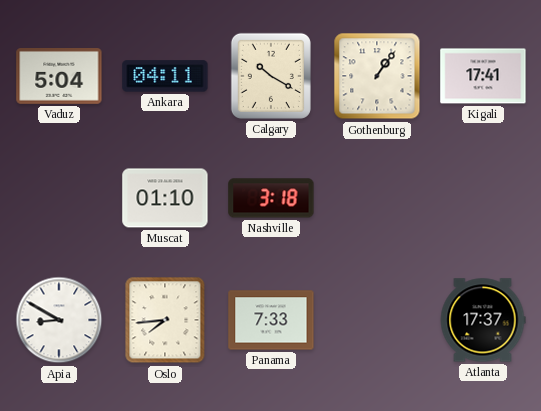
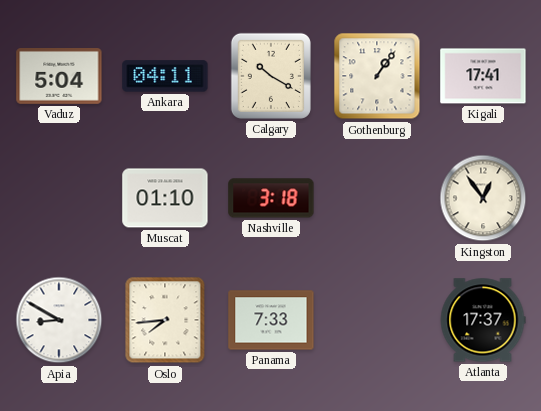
Kingston: none -> 12:54
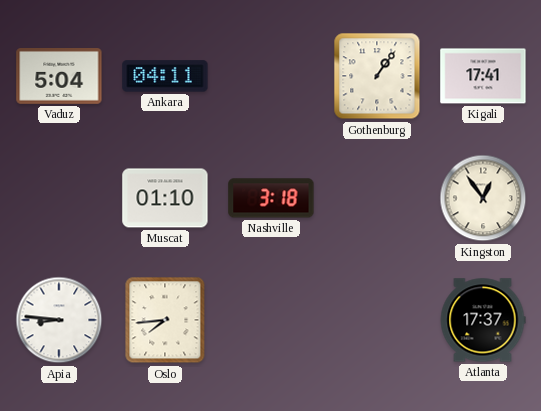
Calgary: 10:20 -> none
Apia: 8:50 -> 8:46
Panama: 7:33 -> none
